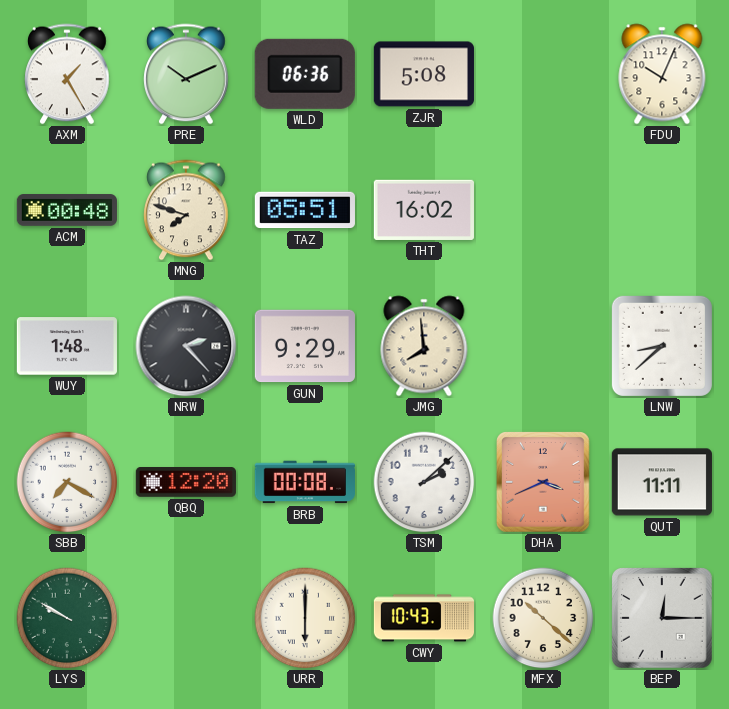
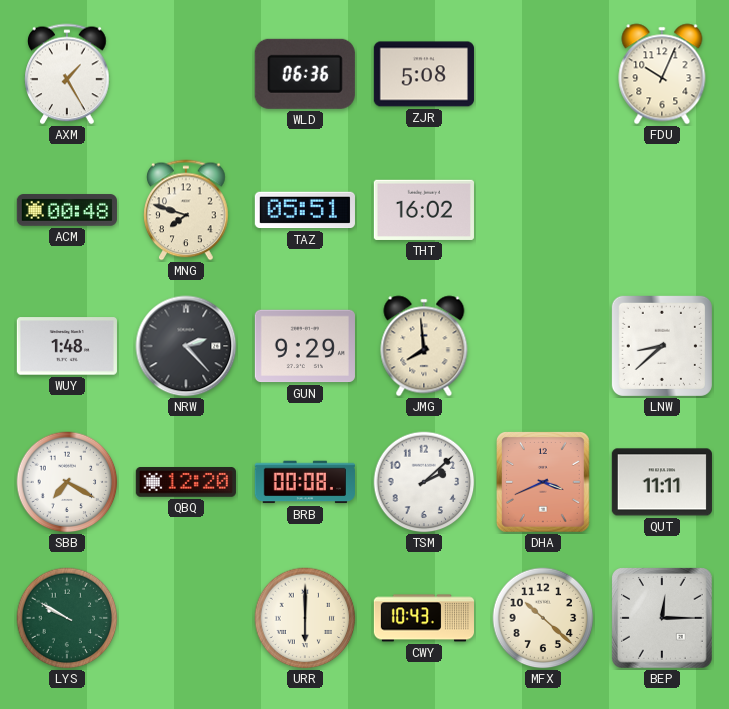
PRE: 10:11 -> none
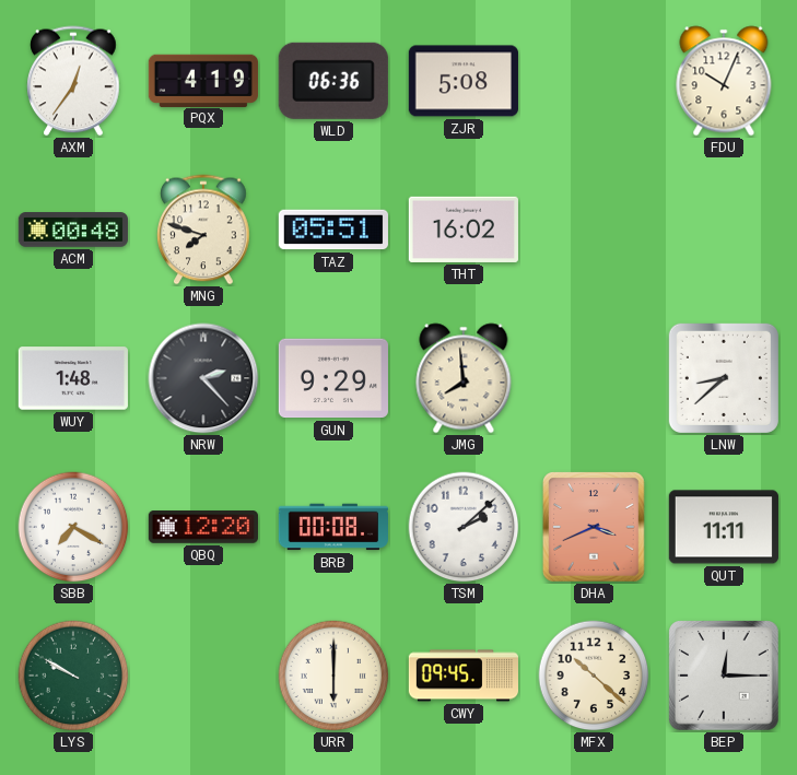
AXM: 1:25 -> 12:36
PQX: none -> 4:19
CWY: 10:43 -> 09:45
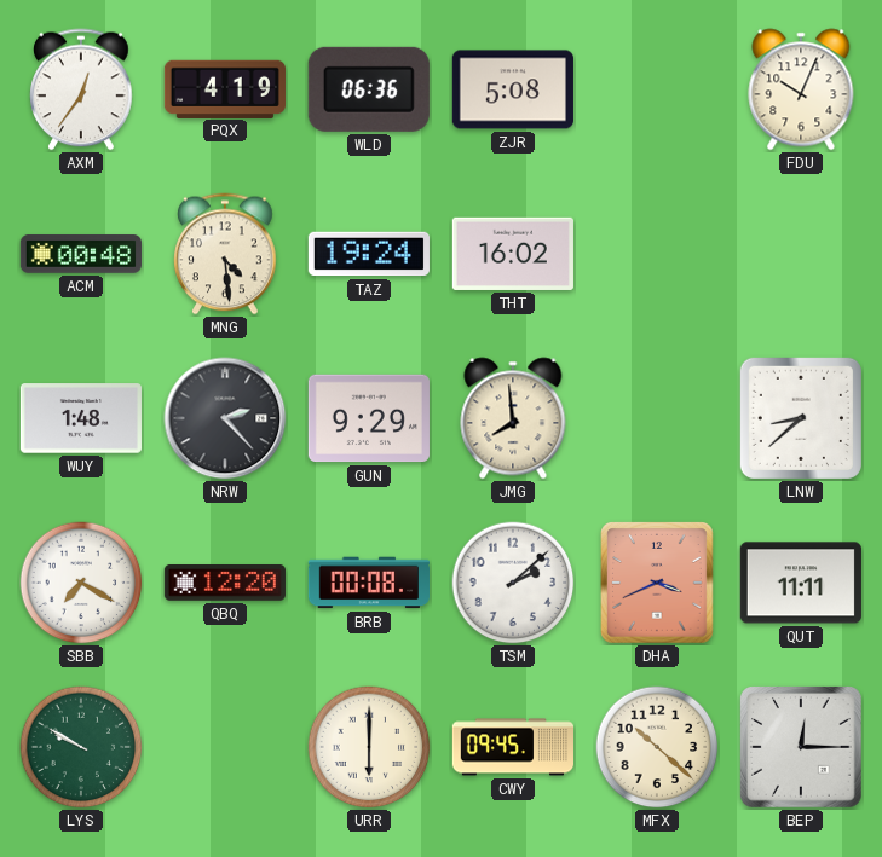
MNG: 7:48 -> 4:29
TAZ: 05:51 -> 19:24
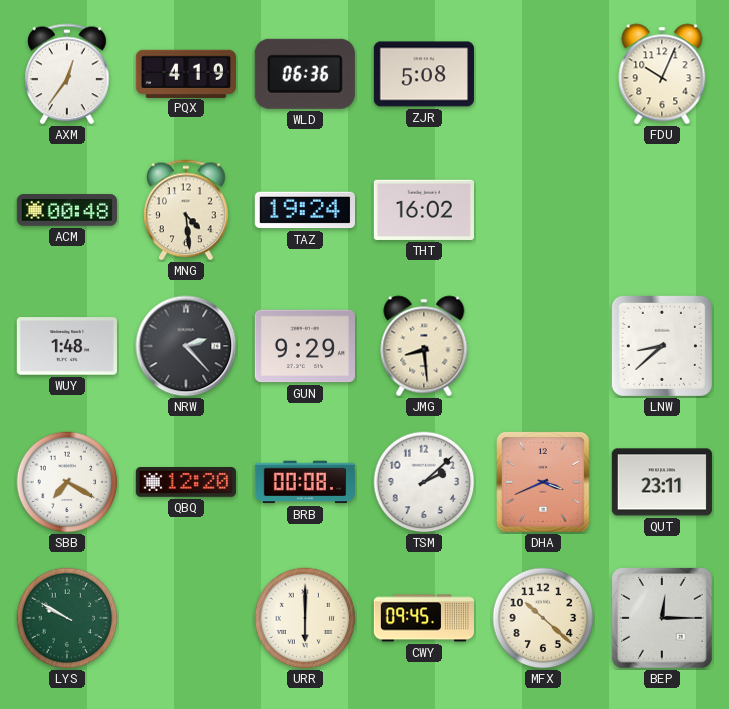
JMG: 7:59 -> 8:29
QUT: 11:11 -> 23:11
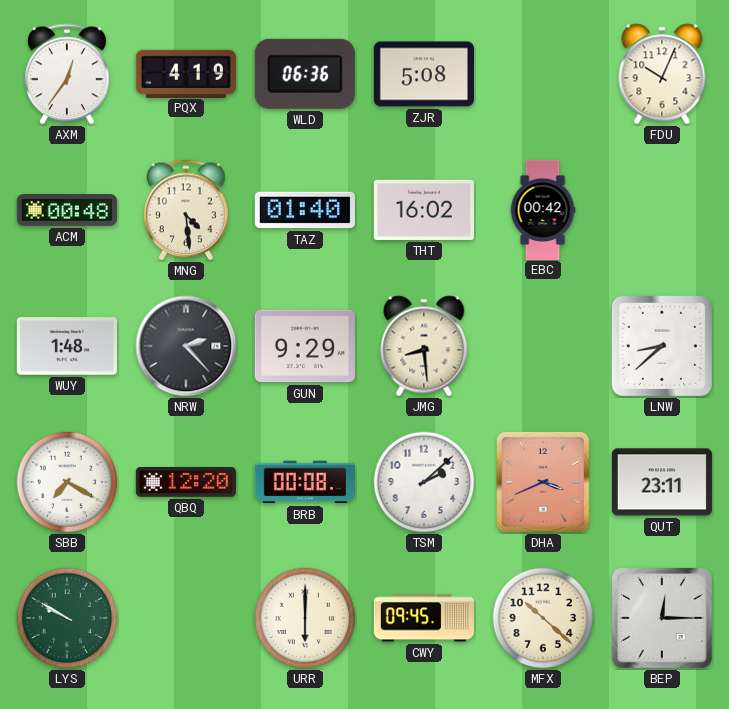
TAZ: 19:24 -> 01:40
EBC: none -> 00:42
